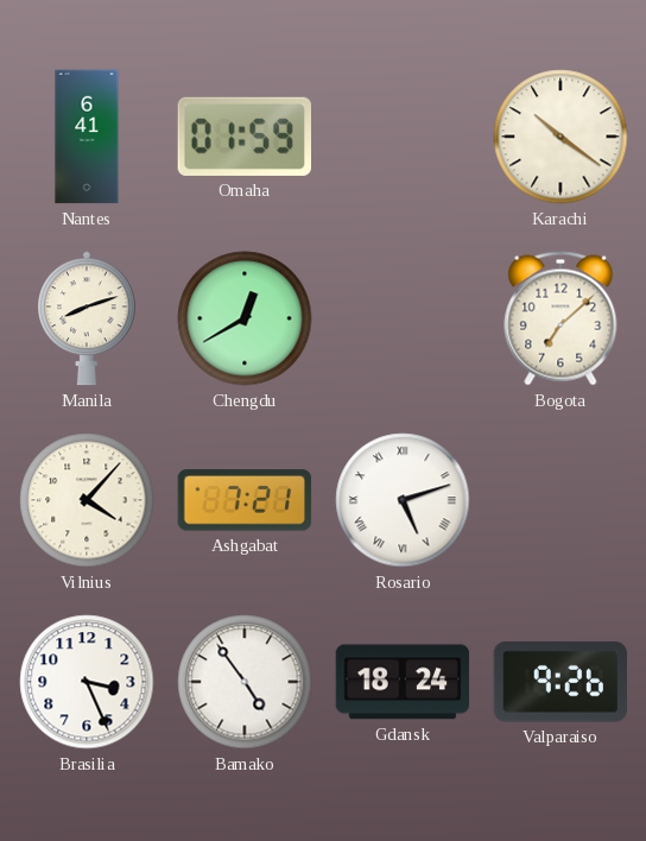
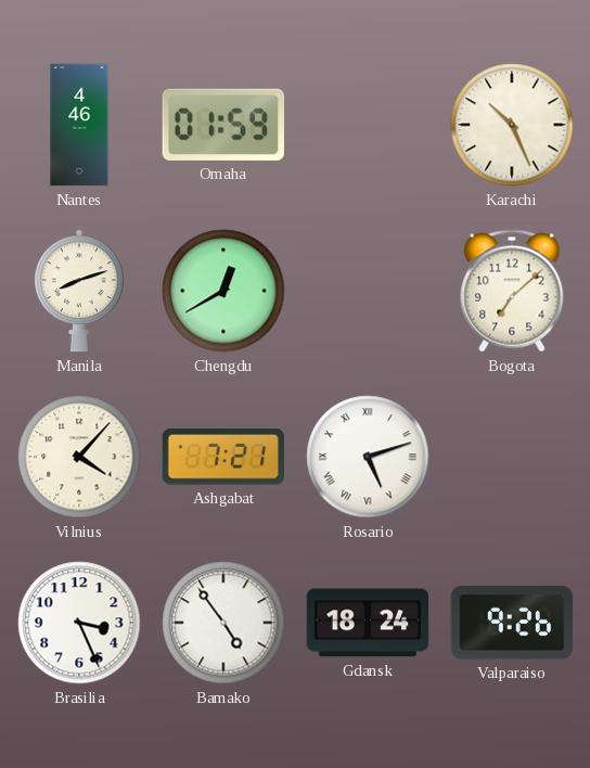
Nantes: 6:41 -> 4:46
Karachi: 10:21 -> 10:26
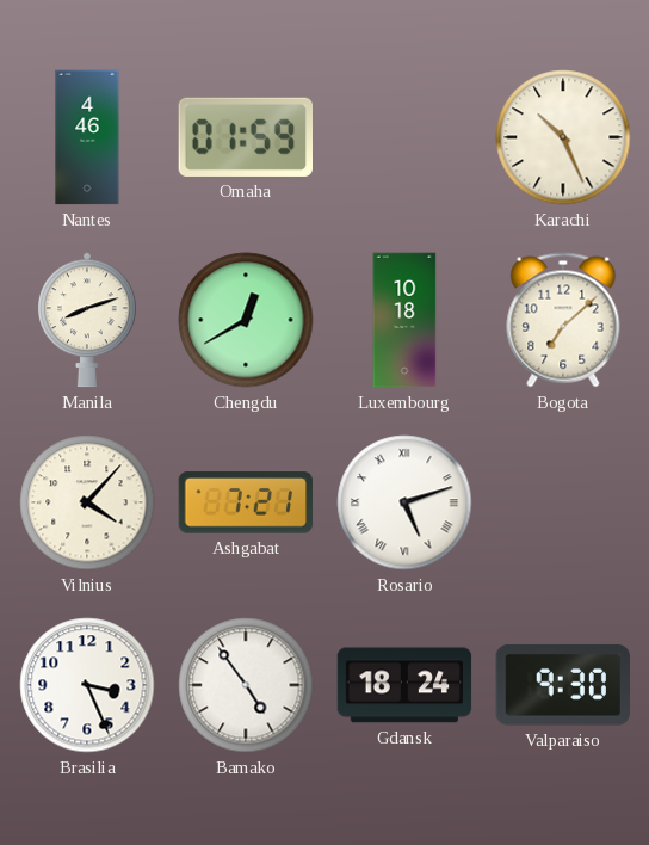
Luxembourg: none -> 10:18
Valparaiso: 9:26 -> 9:30
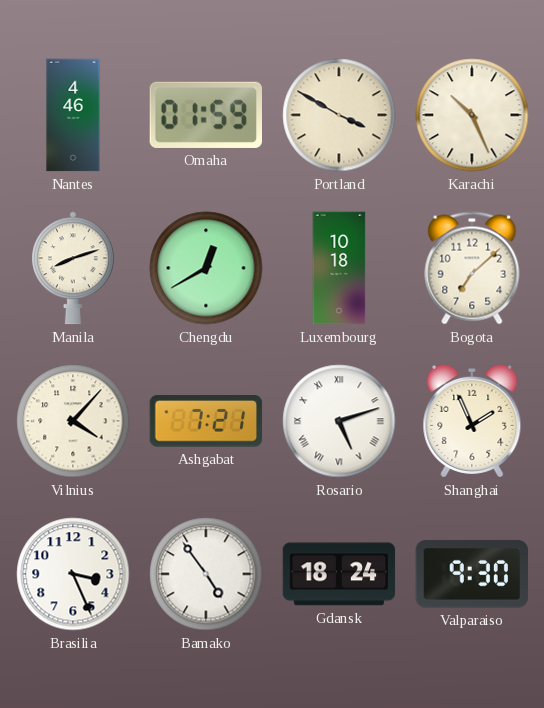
Portland: none -> 3:50
Shanghai: none -> 1:56
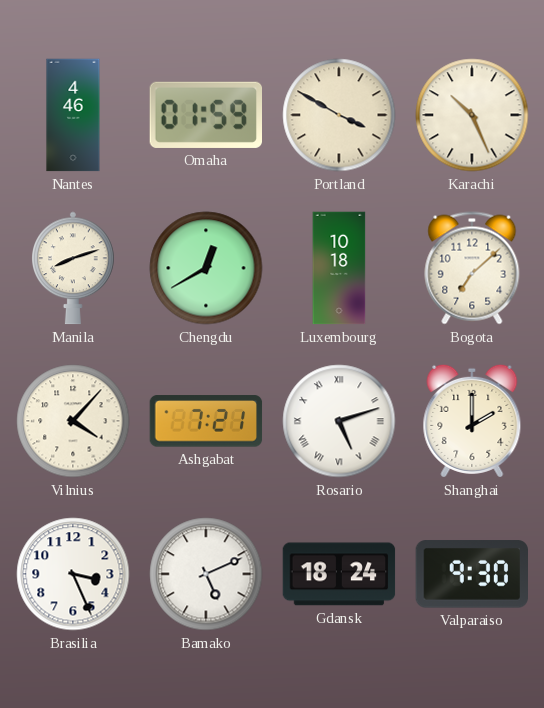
Shanghai: 1:56 -> 2:00
Bamako: 4:54 -> 5:11
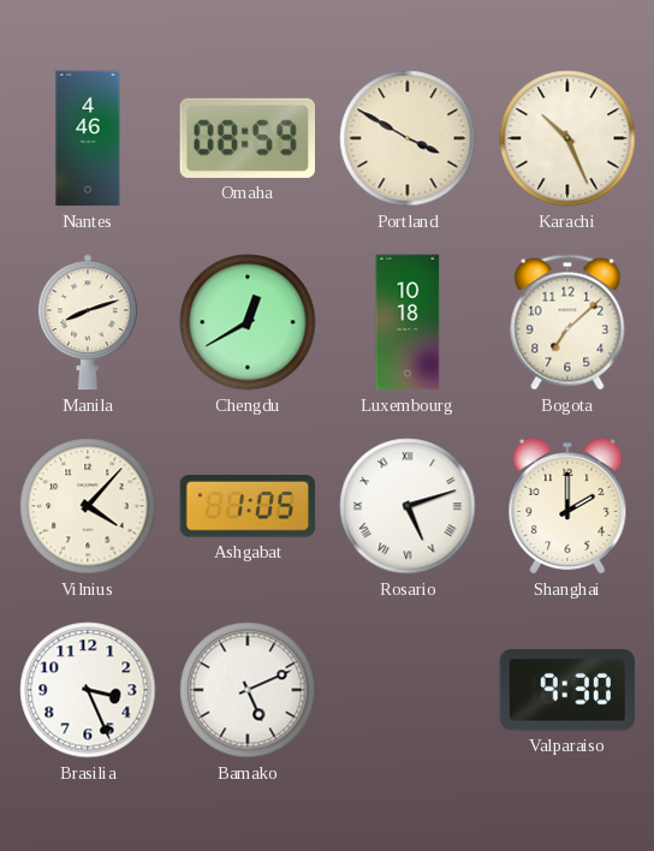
Omaha: 01:59 -> 08:59
Ashgabat: 7:21 -> 1:05
Gdansk: 18:24 -> none
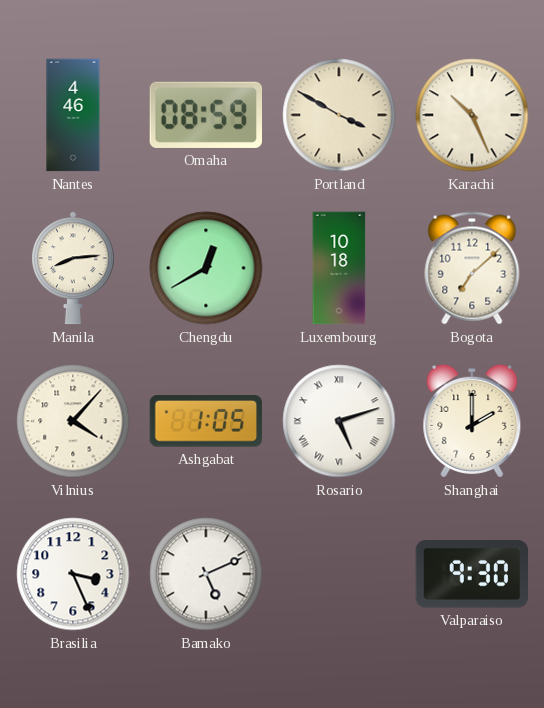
Manila: 8:12 -> 8:14
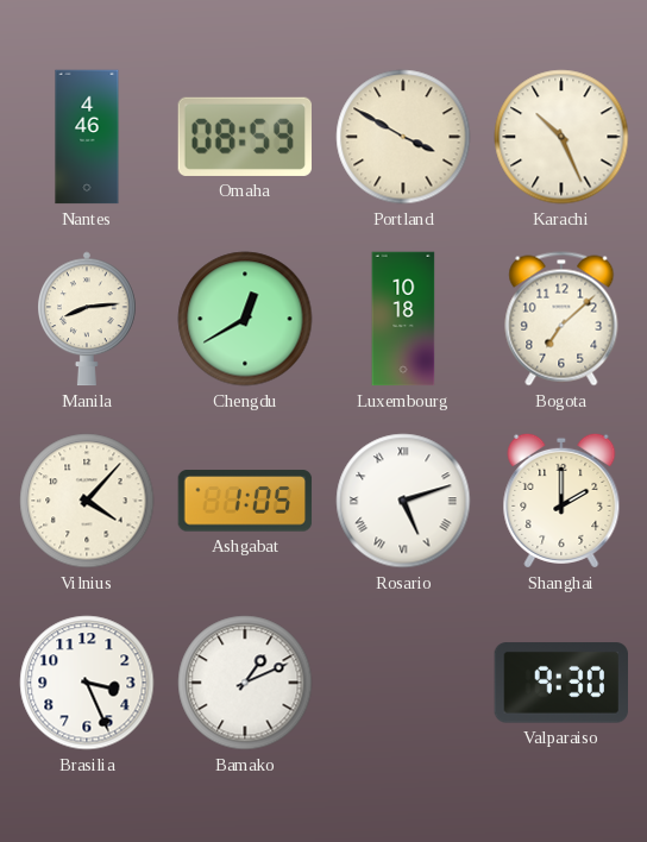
Bamako: 5:11 -> 1:11
